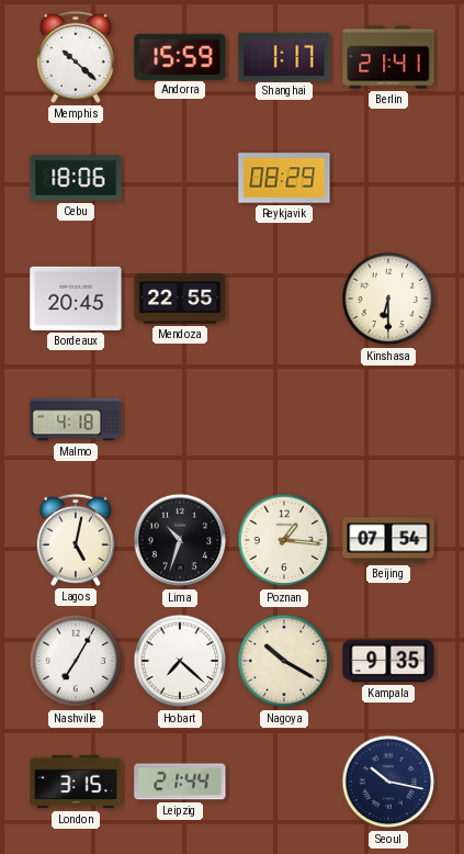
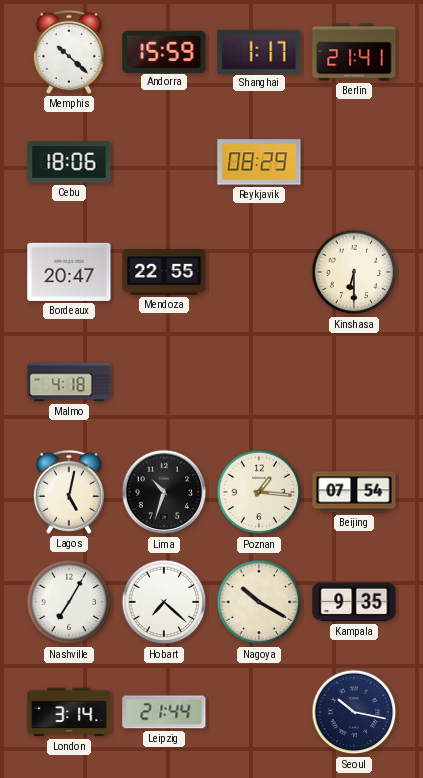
Bordeaux: 20:45 -> 20:47
London: 3:15 -> 3:14
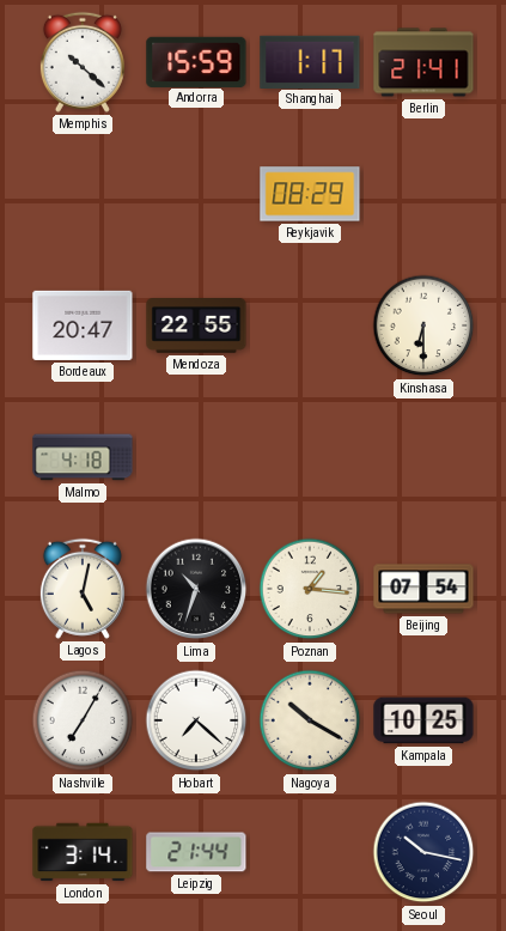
Cebu: 18:06 -> none
Kampala: 9:35 -> 10:25
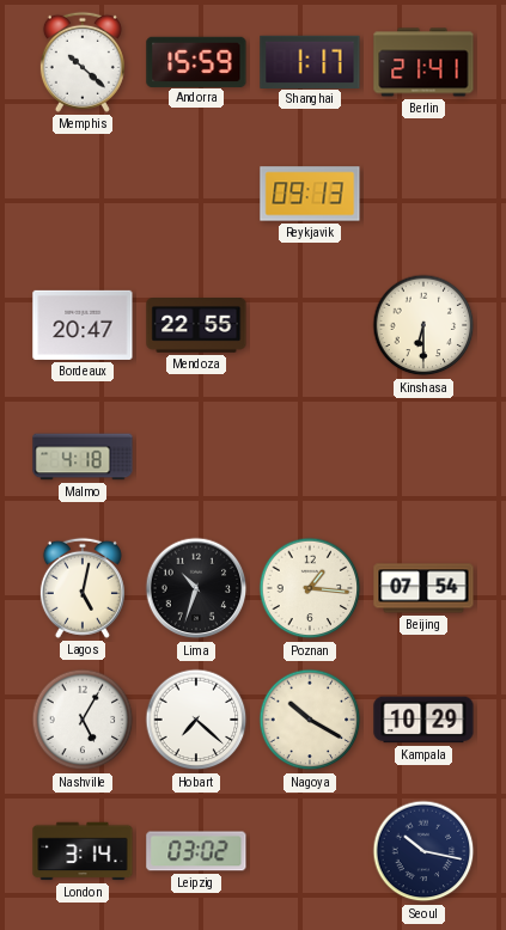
Reykjavik: 08:29 -> 09:13
Nashville: 7:05 -> 5:05
Kampala: 10:25 -> 10:29
Leipzig: 21:44 -> 03:02
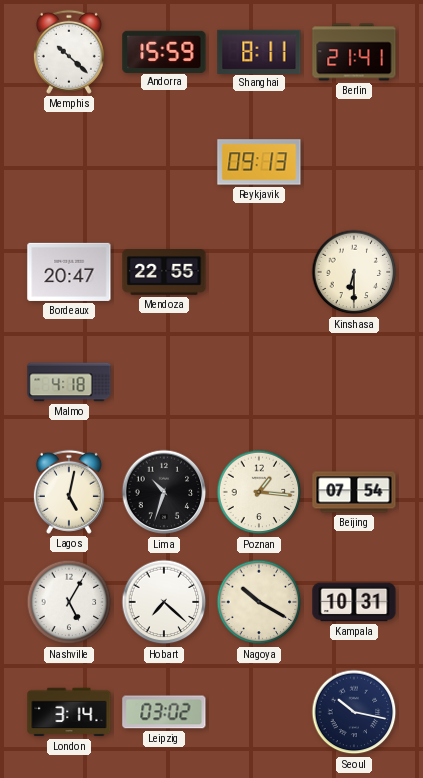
Shanghai: 1:17 -> 8:11
Kampala: 10:29 -> 10:31
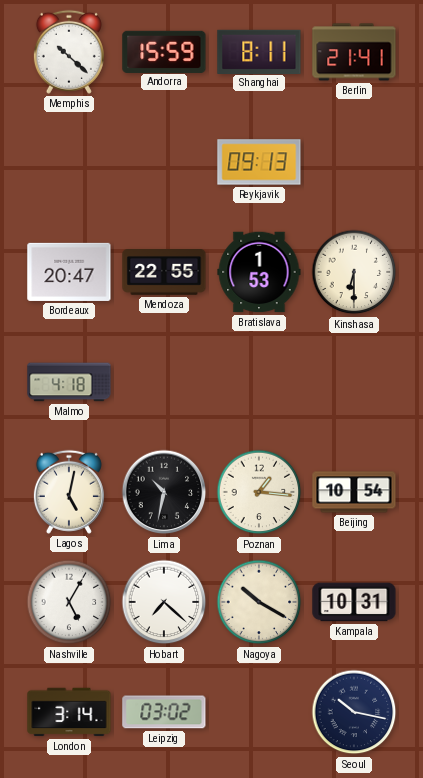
Bratislava: none -> 1:53
Lima: 10:33 -> 10:32
Beijing: 07:54 -> 10:54
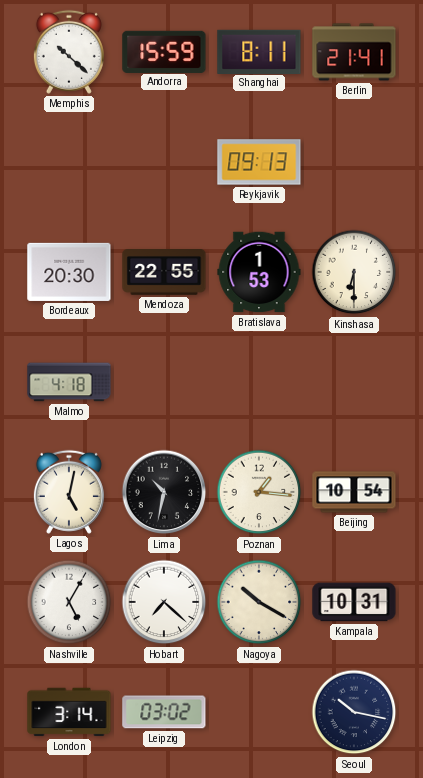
Bordeaux: 20:47 -> 20:30
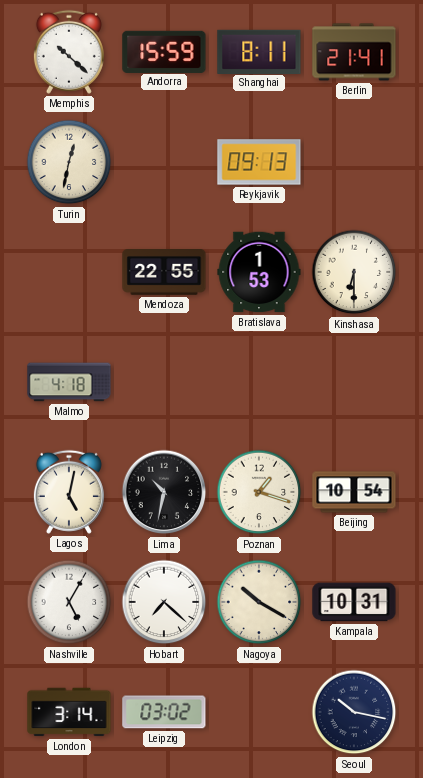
Turin: none -> 12:32
Bordeaux: 20:30 -> none
Poznan: 1:16 -> 1:18
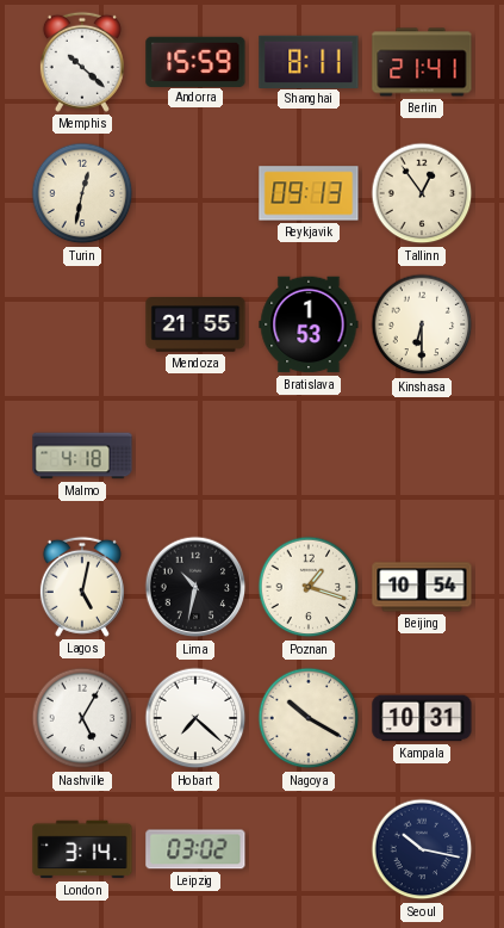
Tallinn: none -> 12:54
Mendoza: 22:55 -> 21:55
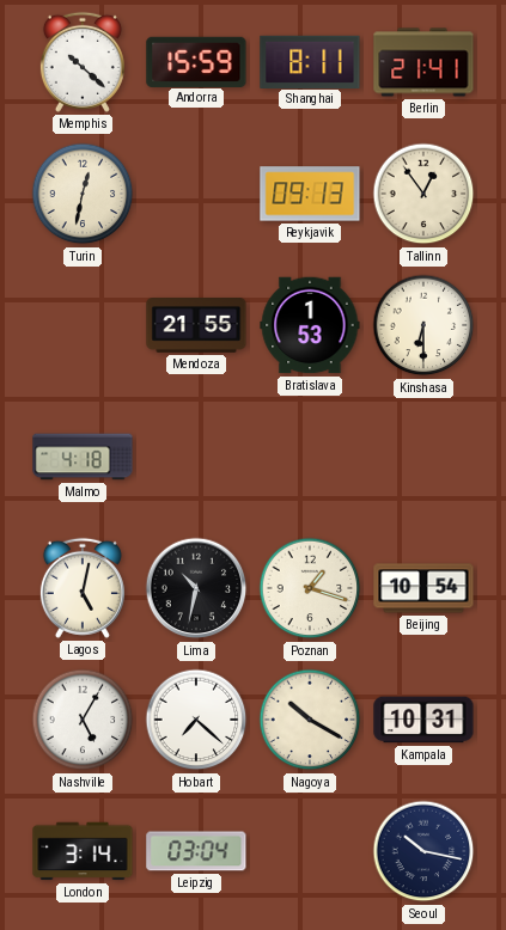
Leipzig: 03:02 -> 03:04
